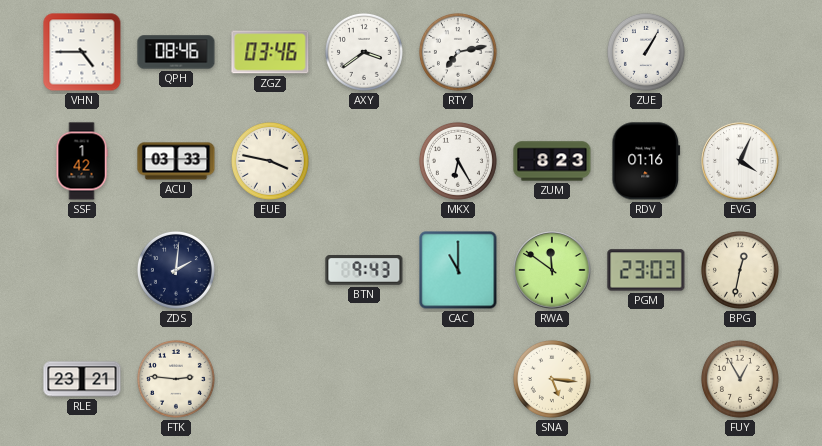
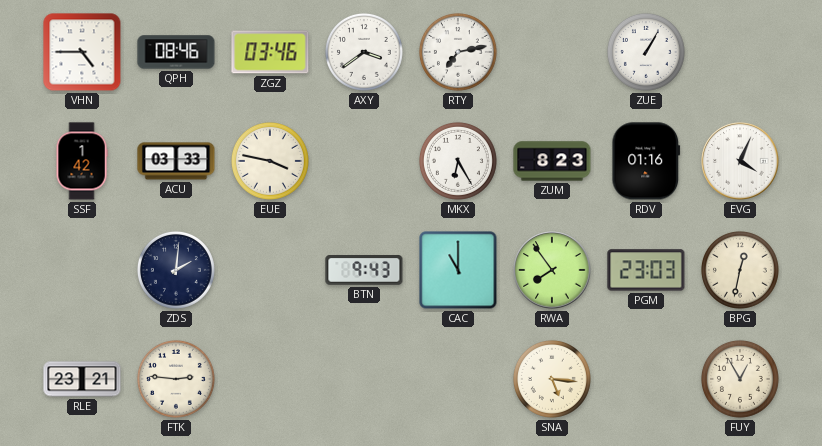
RWA: 11:51 -> 7:54
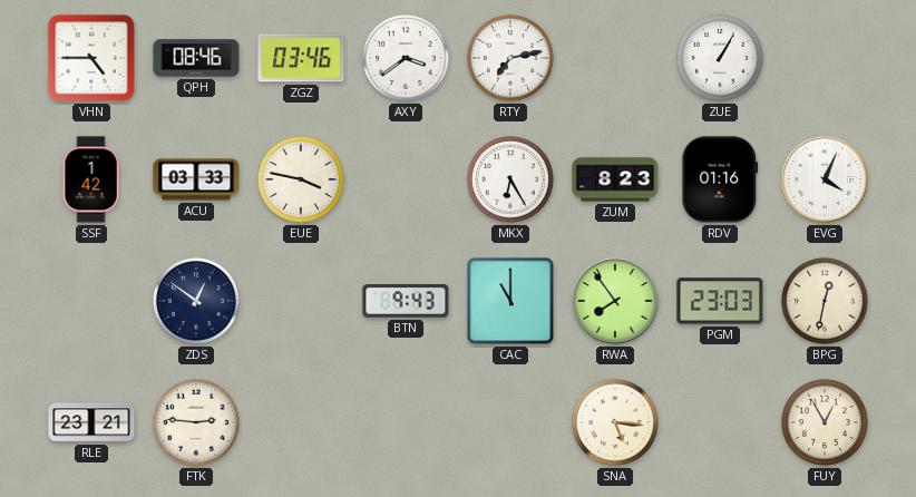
ZDS: 2:01 -> 12:51
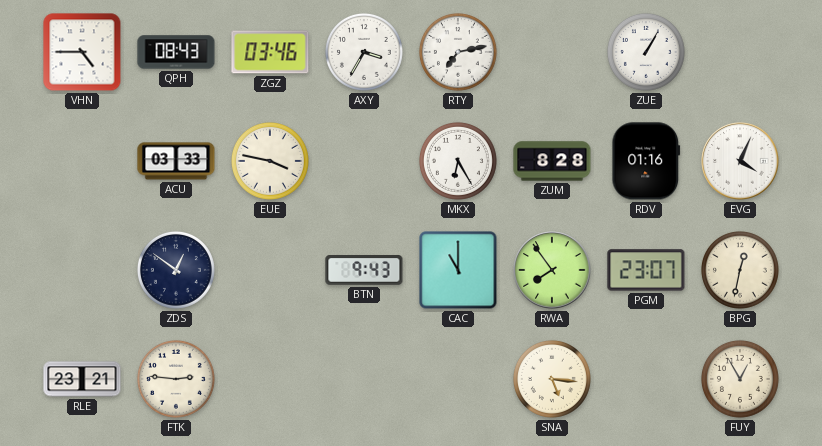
QPH: 08:46 -> 08:43
AXY: 3:39 -> 3:35
SSF: 1:42 -> none
ZUM: 8:23 -> 8:28
PGM: 23:03 -> 23:07
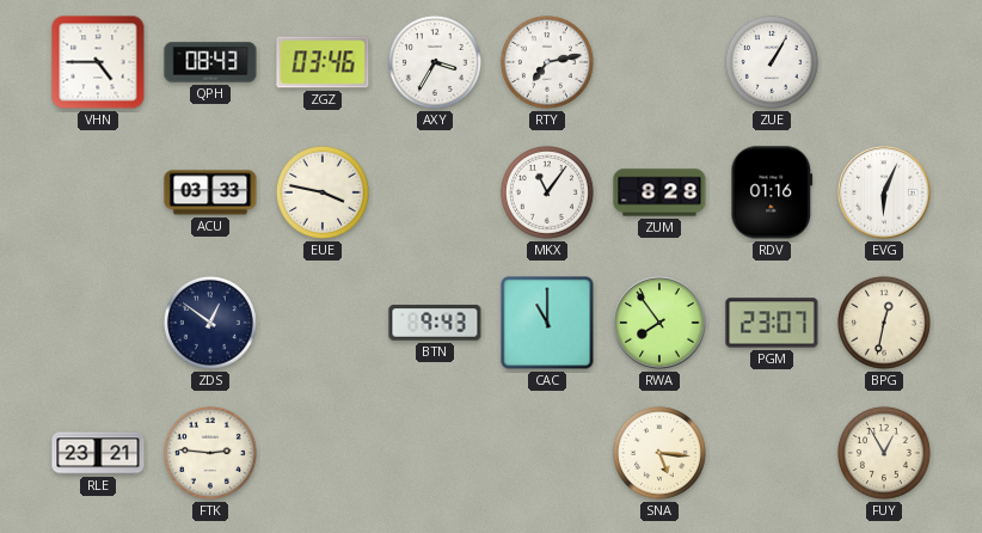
MKX: 6:25 -> 11:06
EVG: 4:04 -> 6:04
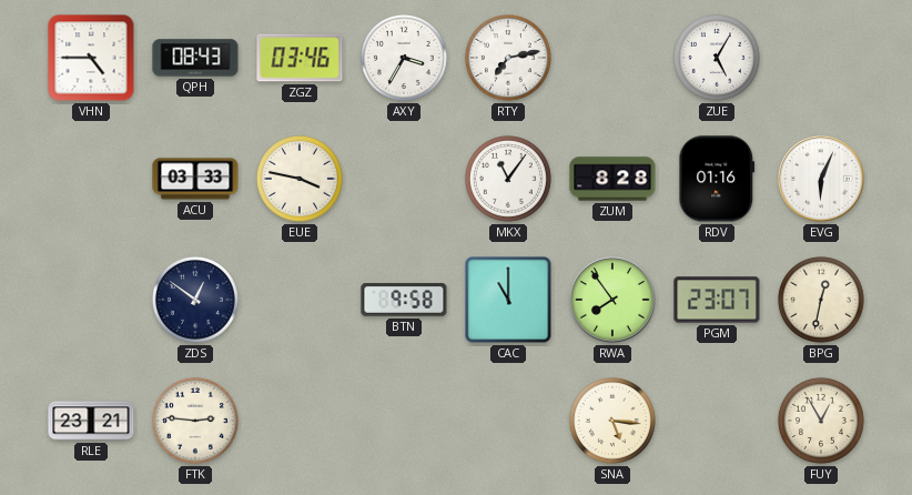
ZUE: 1:05 -> 5:05
BTN: 9:43 -> 9:58
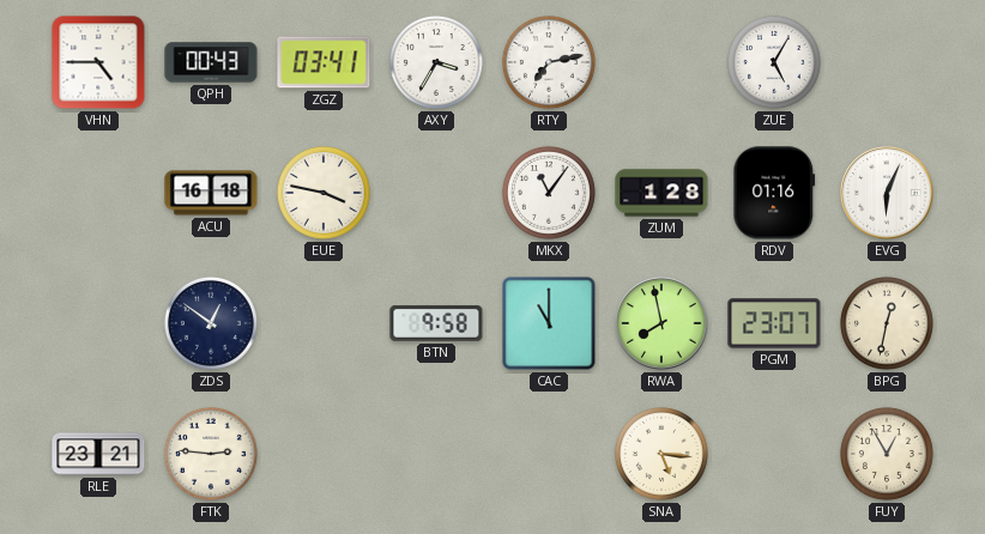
QPH: 08:43 -> 00:43
ZGZ: 03:46 -> 03:41
ACU: 03:33 -> 16:18
ZUM: 8:28 -> 1:28
RWA: 7:54 -> 7:58
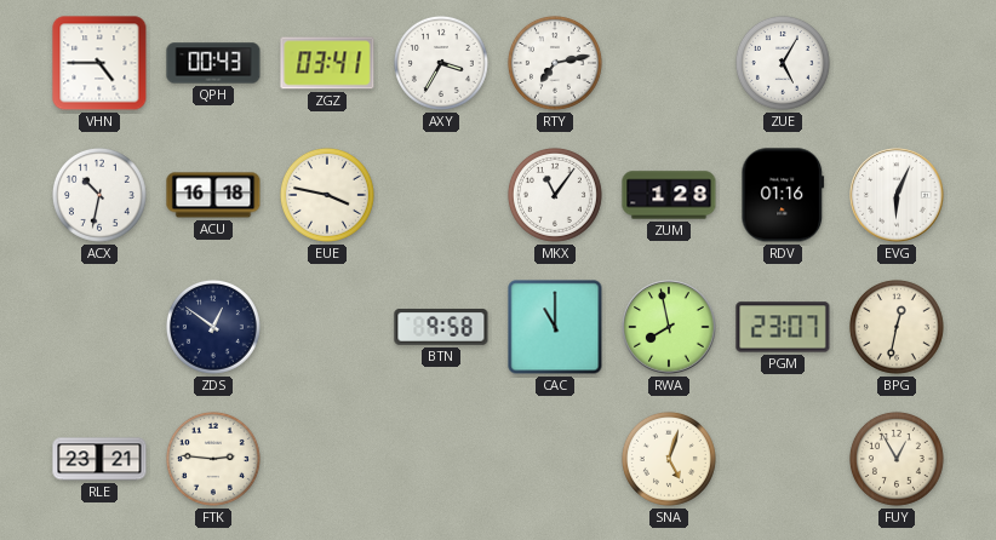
ACX: none -> 10:32
SNA: 5:16 -> 5:03
